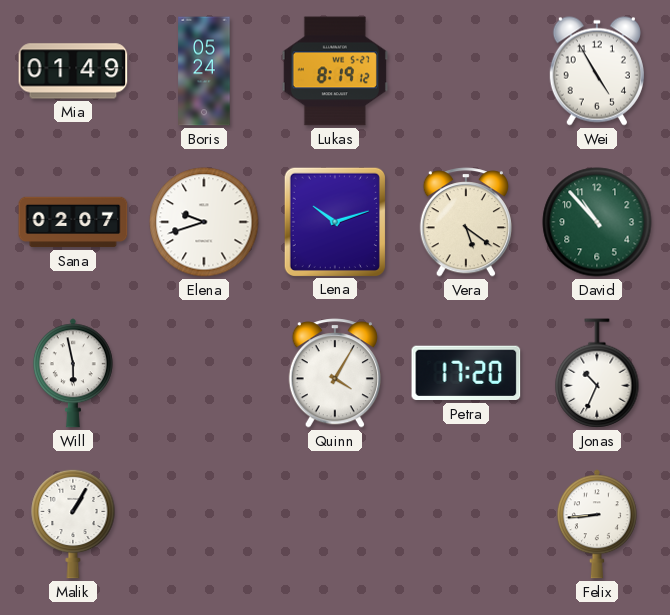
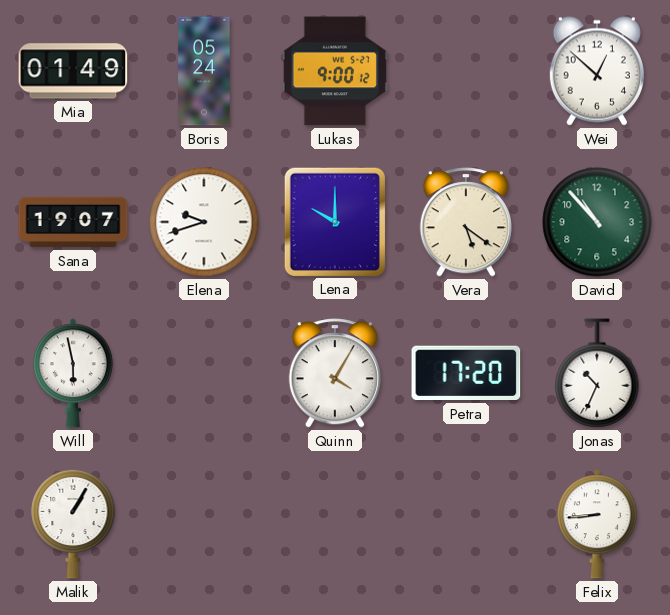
Lukas: 8:19 -> 9:00
Wei: 4:55 -> 12:52
Sana: 02:07 -> 19:07
Lena: 10:12 -> 10:00
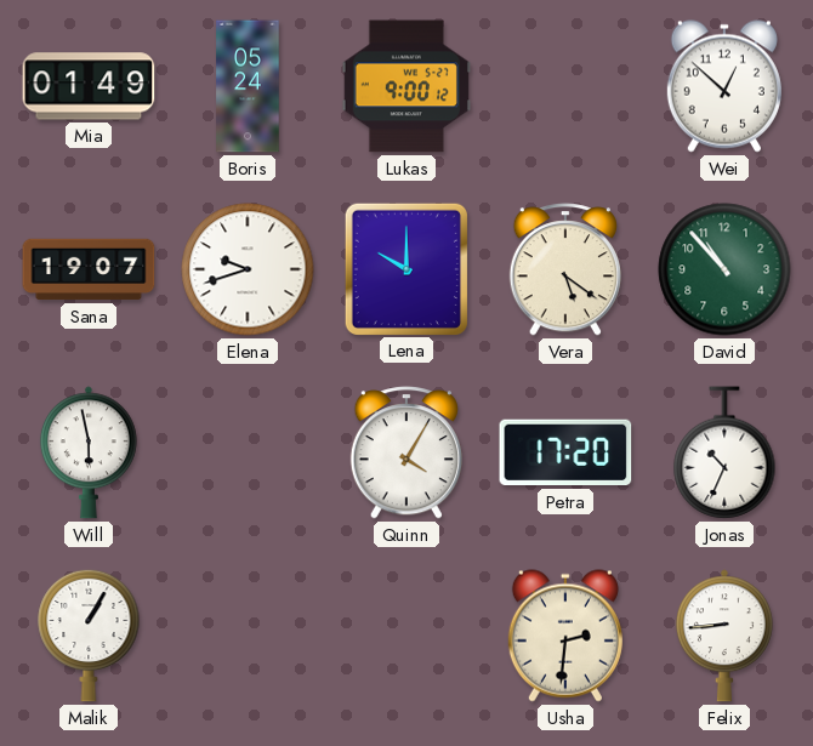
Usha: none -> 2:31
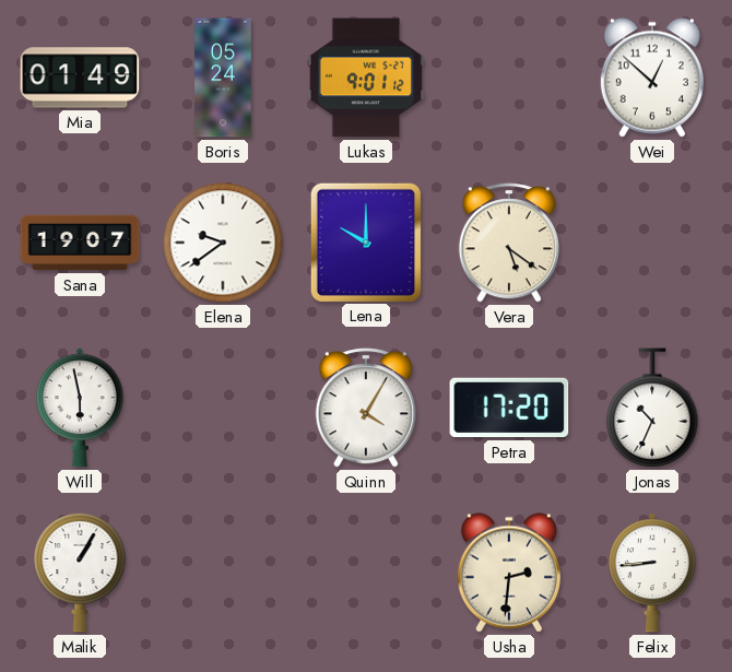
Lukas: 9:00 -> 9:01
Elena: 9:42 -> 9:39
David: 10:53 -> none
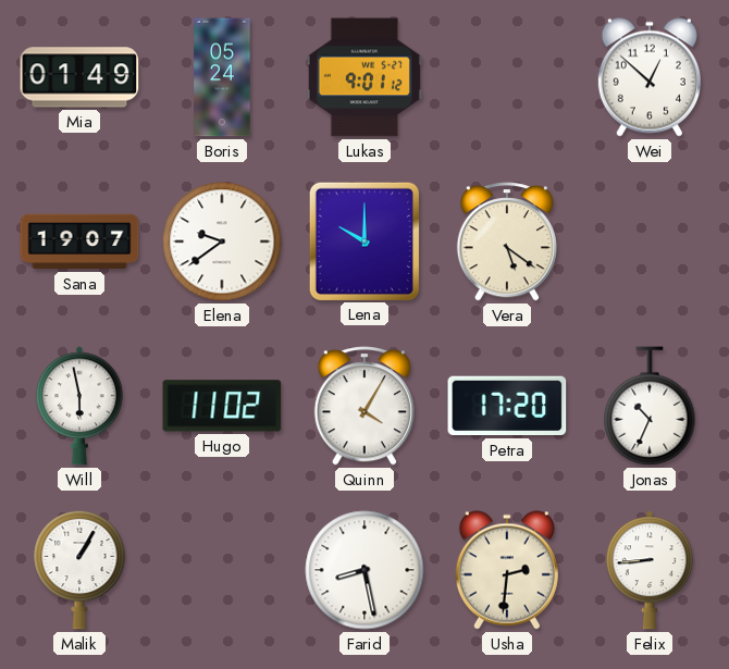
Hugo: none -> 11:02
Farid: none -> 8:28
